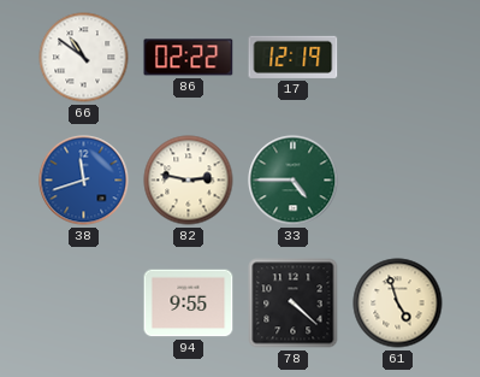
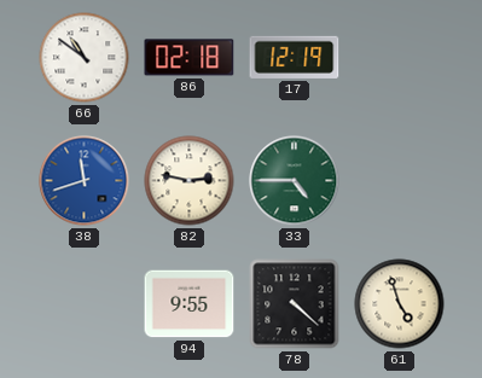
86: 02:22 -> 02:18
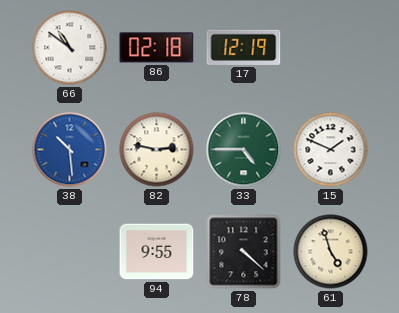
38: 11:42 -> 10:29
15: none -> 1:49
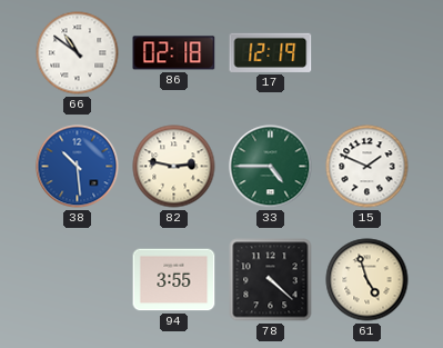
94: 9:55 -> 3:55
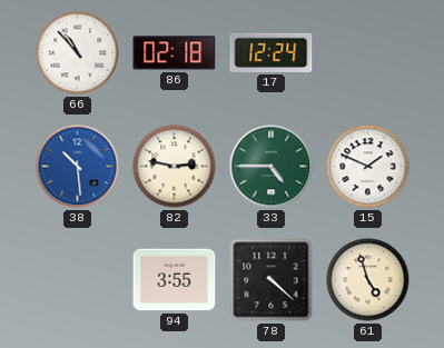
66: 10:51 -> 10:53
17: 12:19 -> 12:24
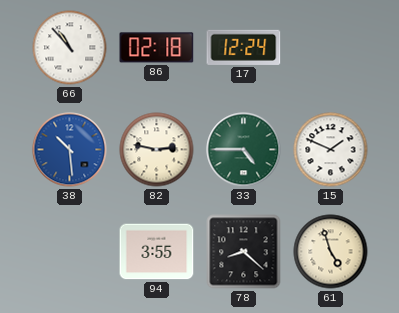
78: 4:22 -> 8:22
